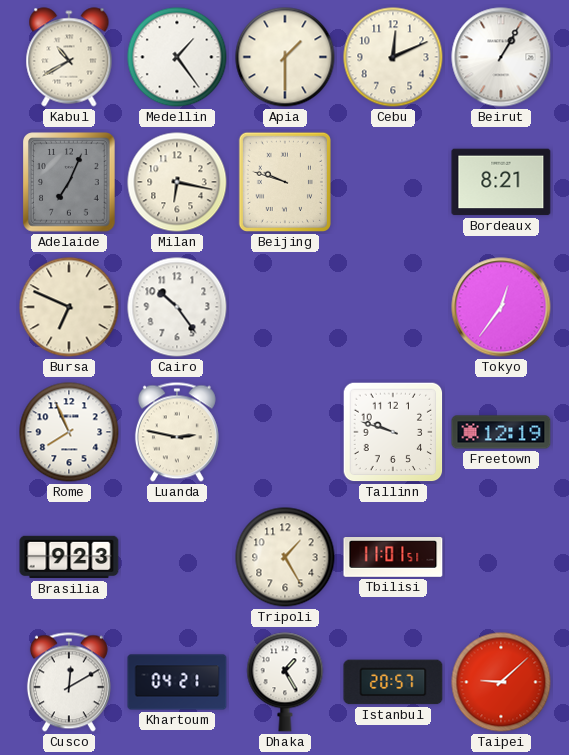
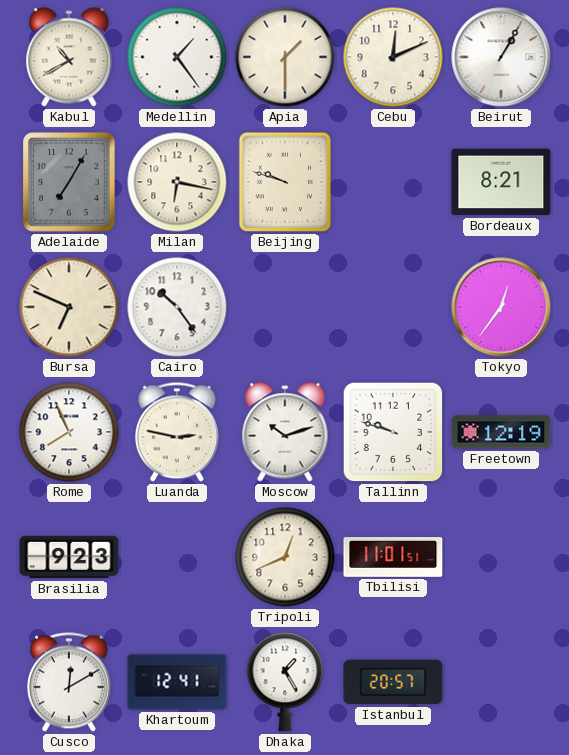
Adelaide: 7:04 -> 7:05
Moscow: none -> 10:12
Tripoli: 1:25 -> 12:41
Khartoum: 04:21 -> 12:41
Taipei: 9:08 -> none
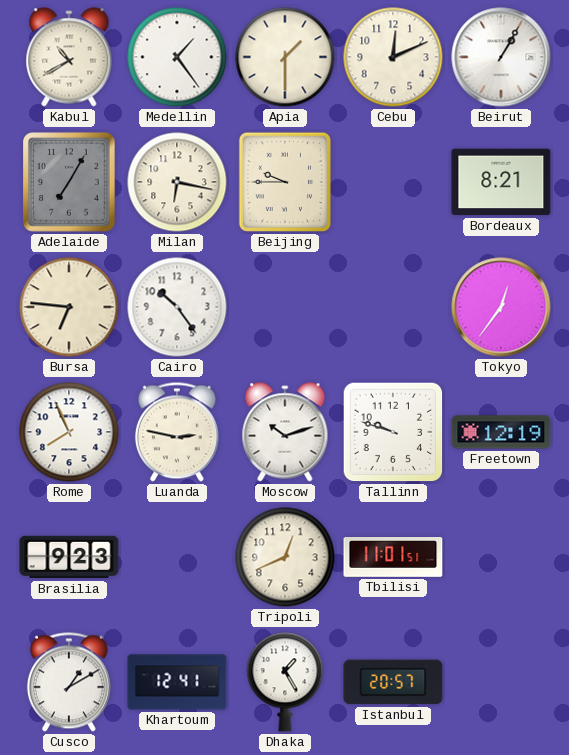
Beijing: 9:48 -> 9:45
Bursa: 6:49 -> 6:46
Cusco: 12:10 -> 1:10
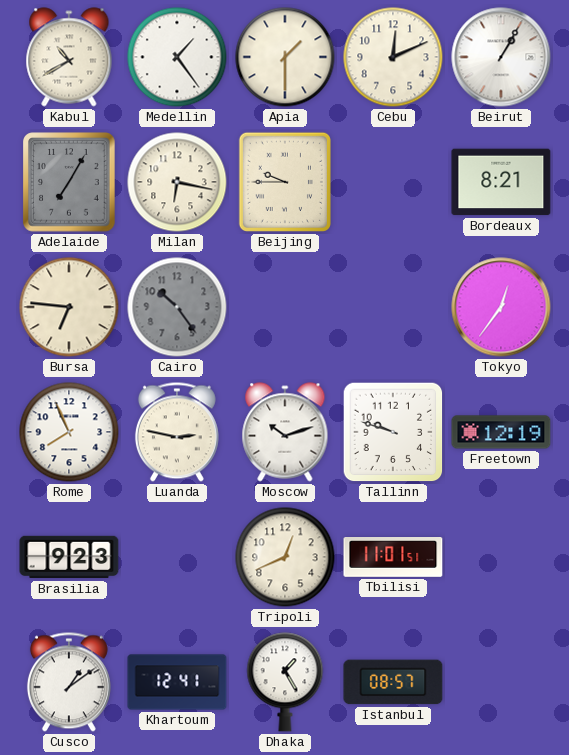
Cairo dial: white -> grey
Cusco: 1:10 -> 1:09
Istanbul: 20:57 -> 08:57
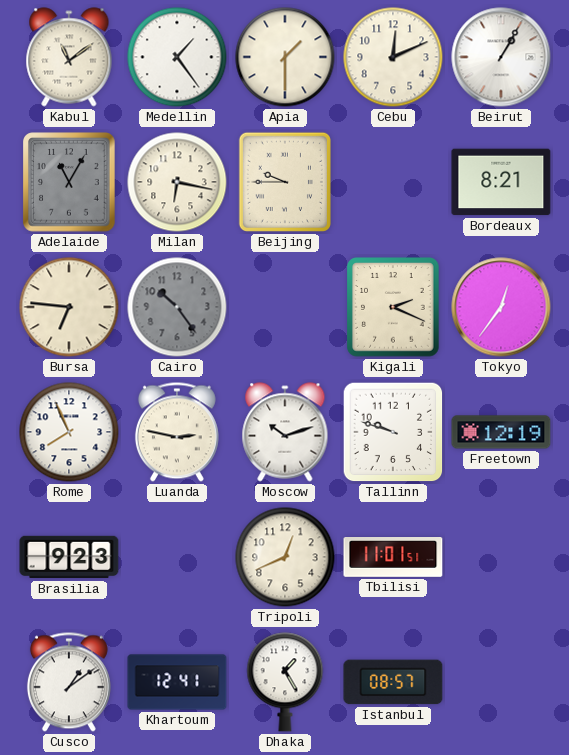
Kabul: 10:40 -> 11:09
Adelaide: 7:05 -> 11:05
Kigali: none -> 2:19
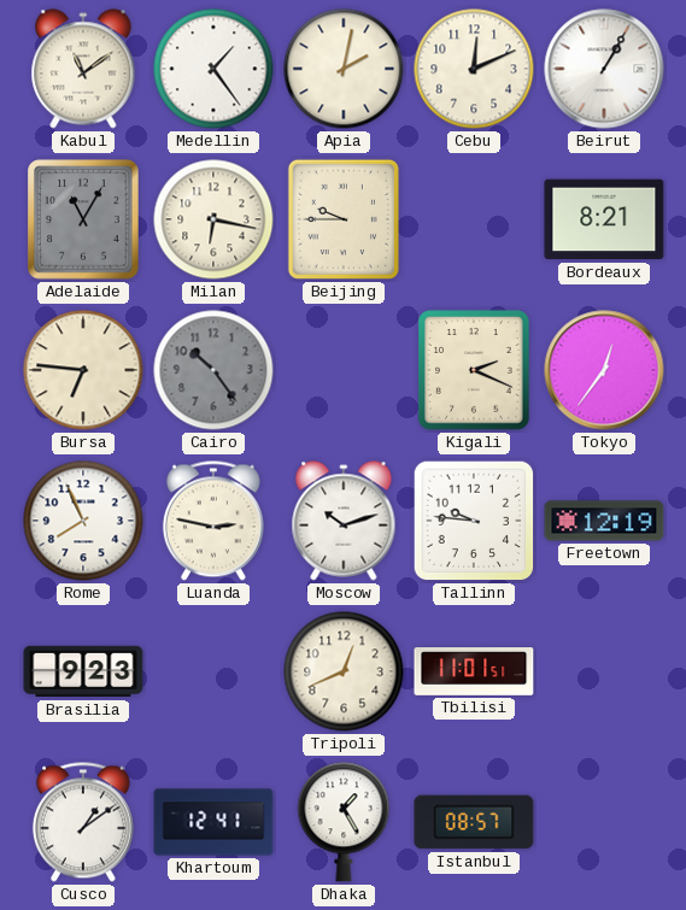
Apia: 1:30 -> 2:02
Tallinn: 9:48 -> 9:46
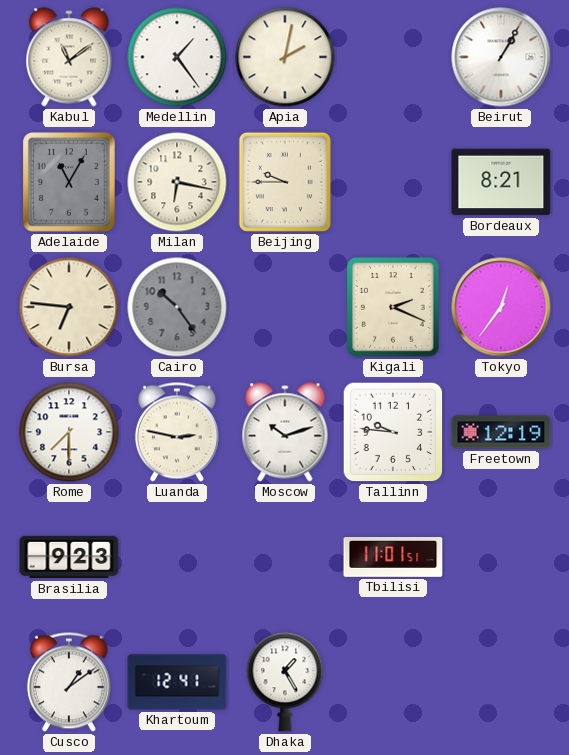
Cebu: 12:11 -> none
Rome: 7:56 -> 7:30
Tripoli: 12:41 -> none
Istanbul: 08:57 -> none
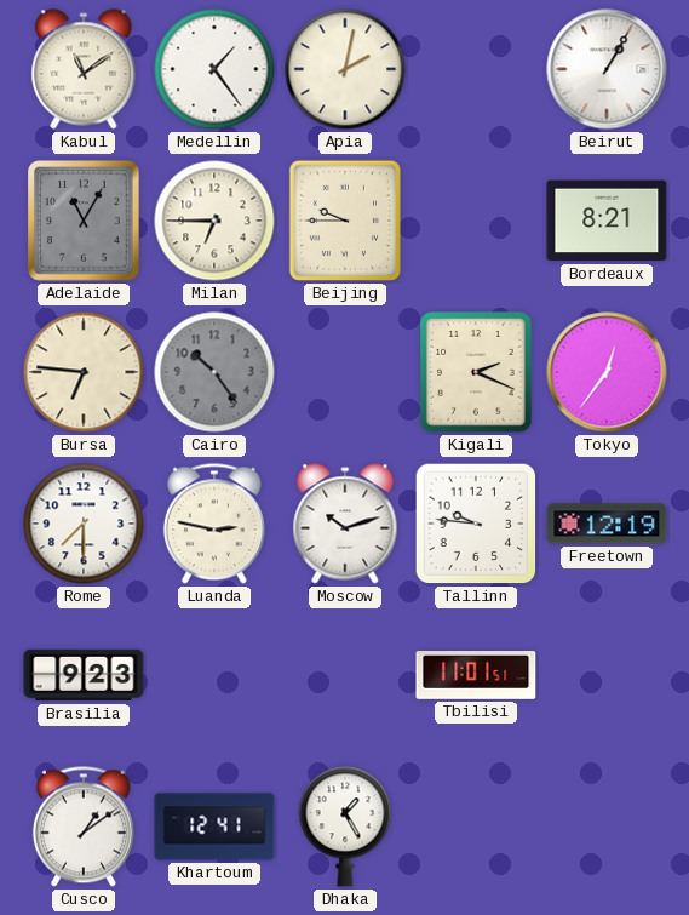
Milan: 6:17 -> 6:45
